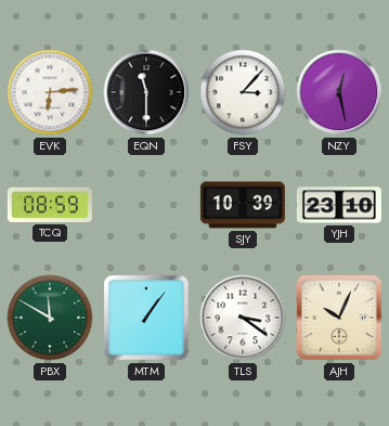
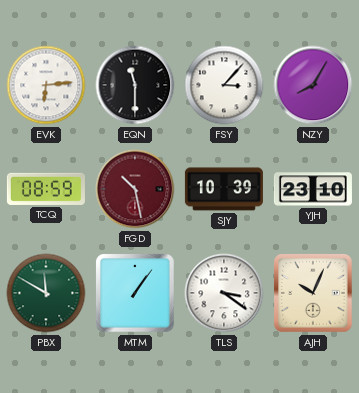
NZY: 12:28 -> 8:05
FGD: none -> 10:28
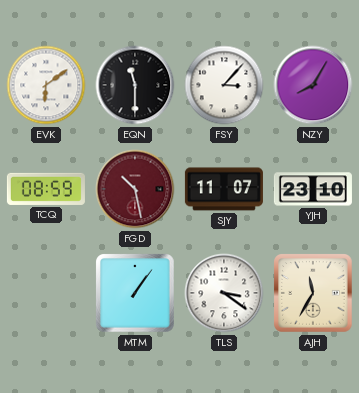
EVK: 6:14 -> 6:09
SJY: 10:39 -> 11:07
PBX: 11:50 -> none
AJH: 10:04 -> 11:35
